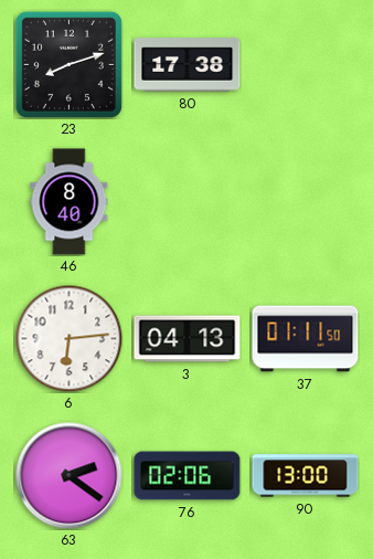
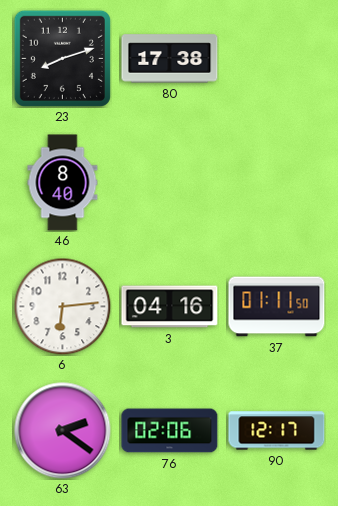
3: 04:13 -> 04:16
90: 13:00 -> 12:17
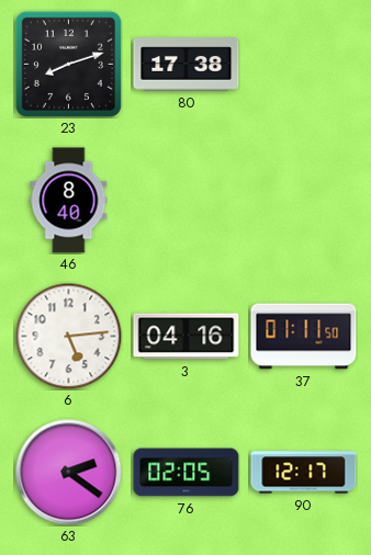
6: 6:14 -> 5:14
76: 02:06 -> 02:05
